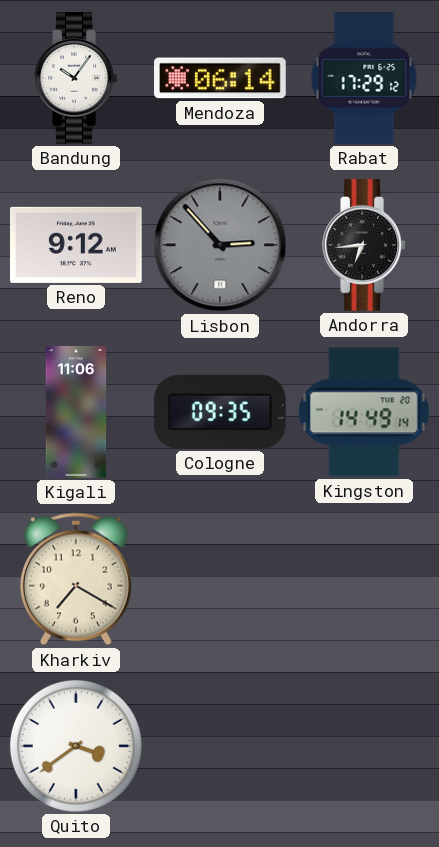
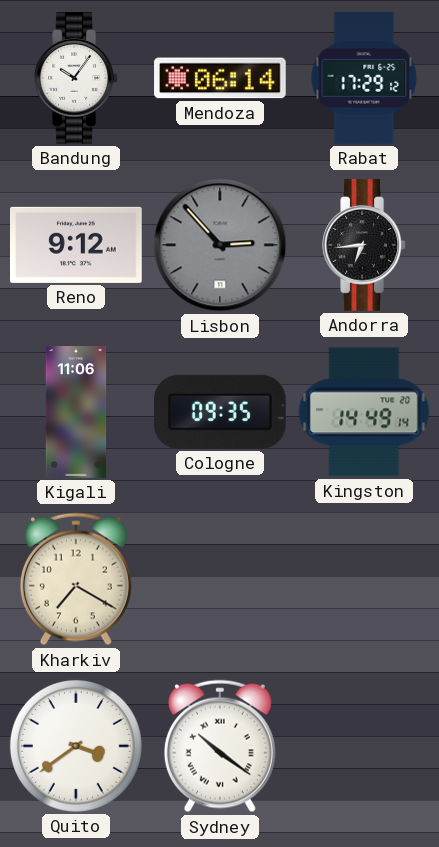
Sydney: none -> 10:21
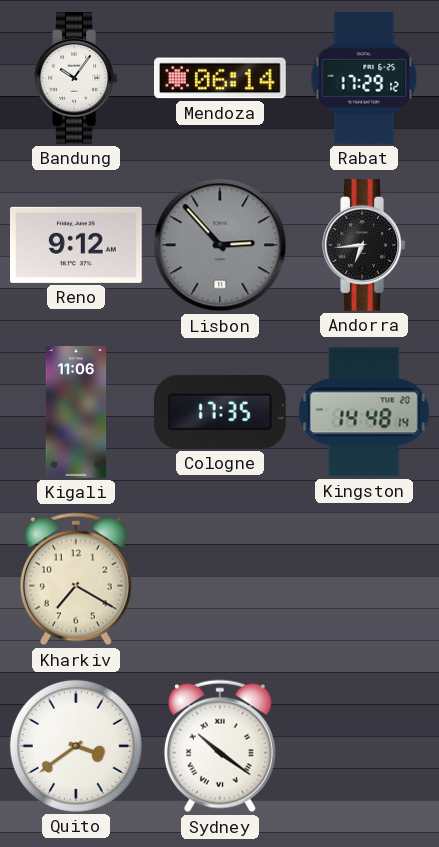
Cologne: 09:35 -> 17:35
Kingston: 14:49 -> 14:48
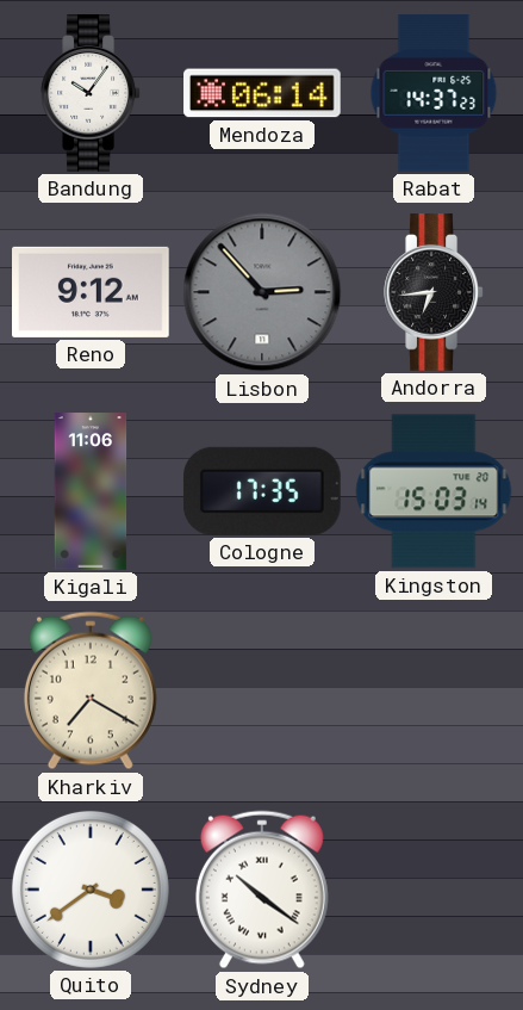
Rabat: 17:29 -> 14:37
Kingston: 14:48 -> 15:03
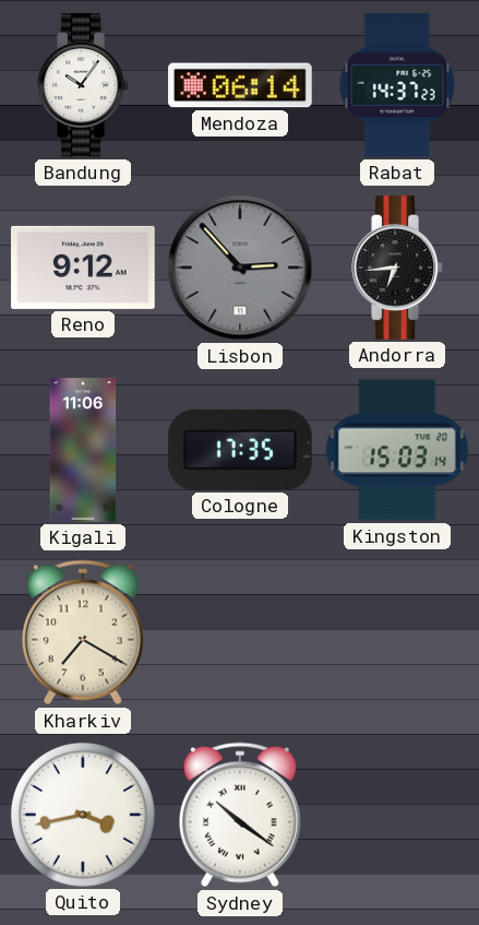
Quito: 3:39 -> 3:43
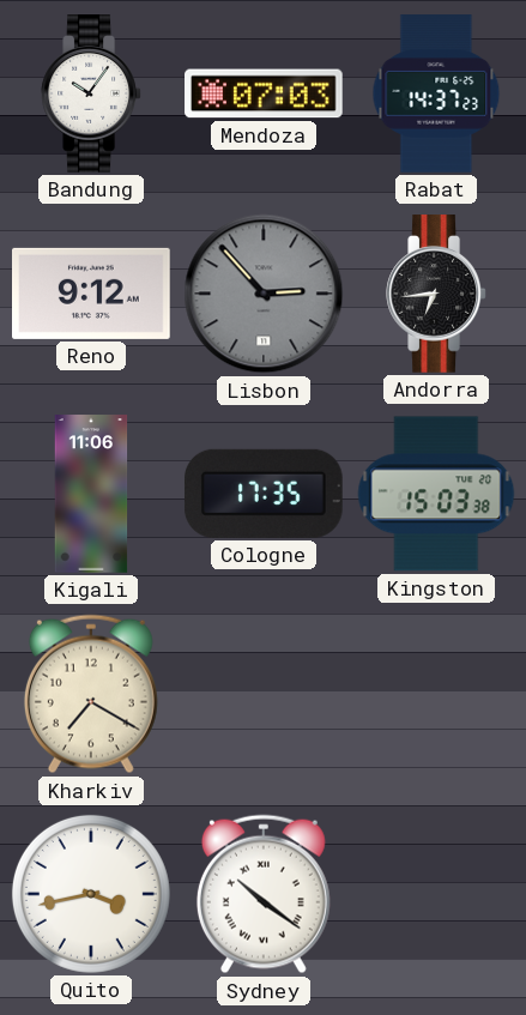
Mendoza: 06:14 -> 07:03
Kingston: 15:03:14 -> 15:03:38
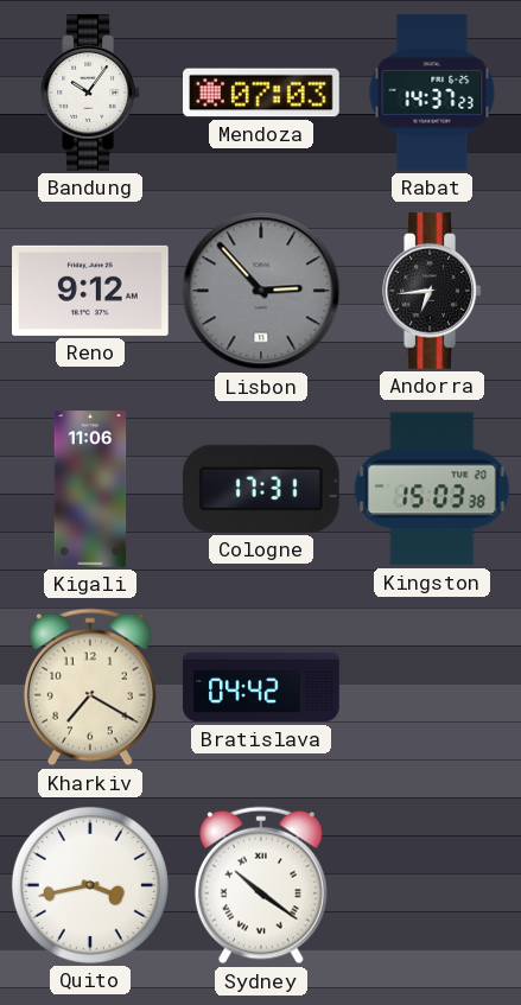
Cologne: 17:35 -> 17:31
Bratislava: none -> 04:42
